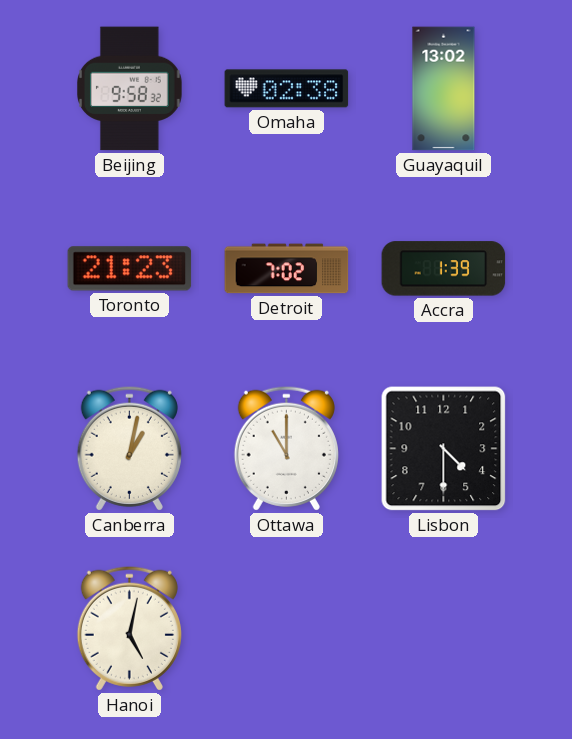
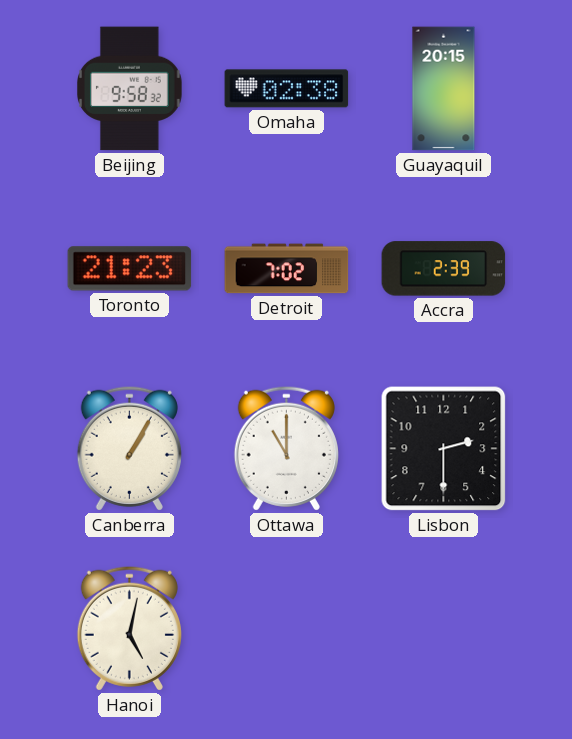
Guayaquil: 13:02 -> 20:15
Accra: 1:39 -> 2:39
Canberra: 1:02 -> 1:05
Lisbon: 4:30 -> 2:30
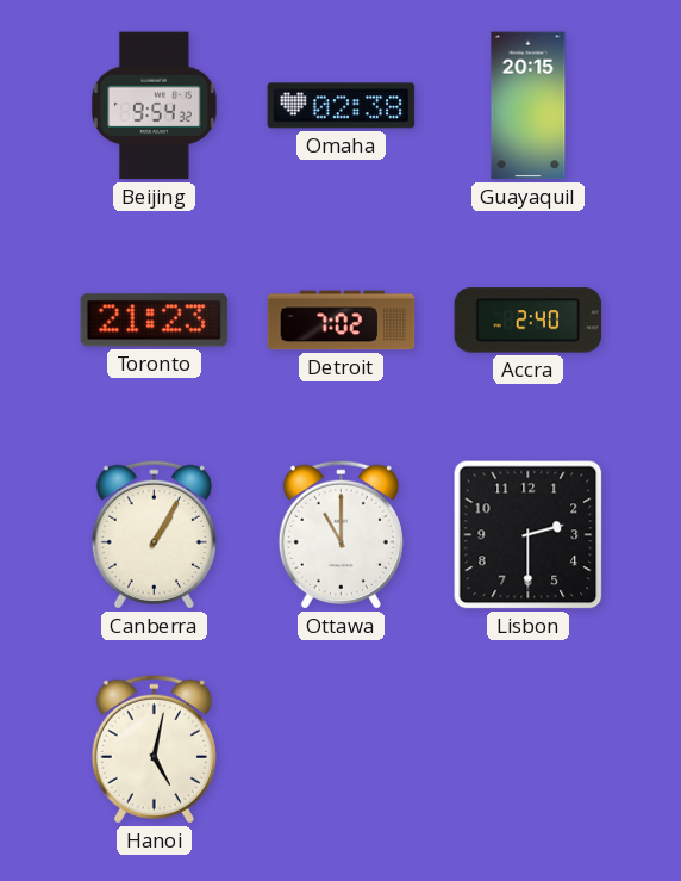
Beijing: 9:58 -> 9:54
Accra: 2:39 -> 2:40
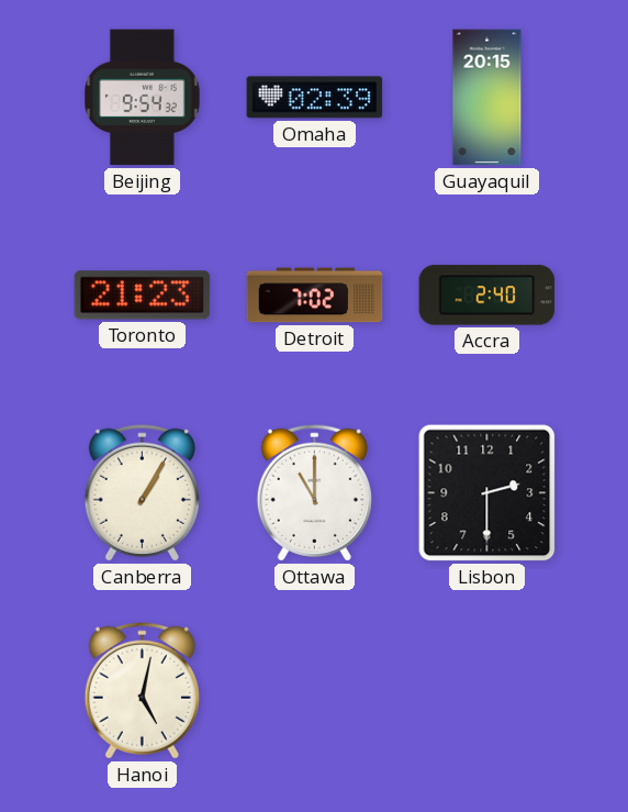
Omaha: 02:38 -> 02:39
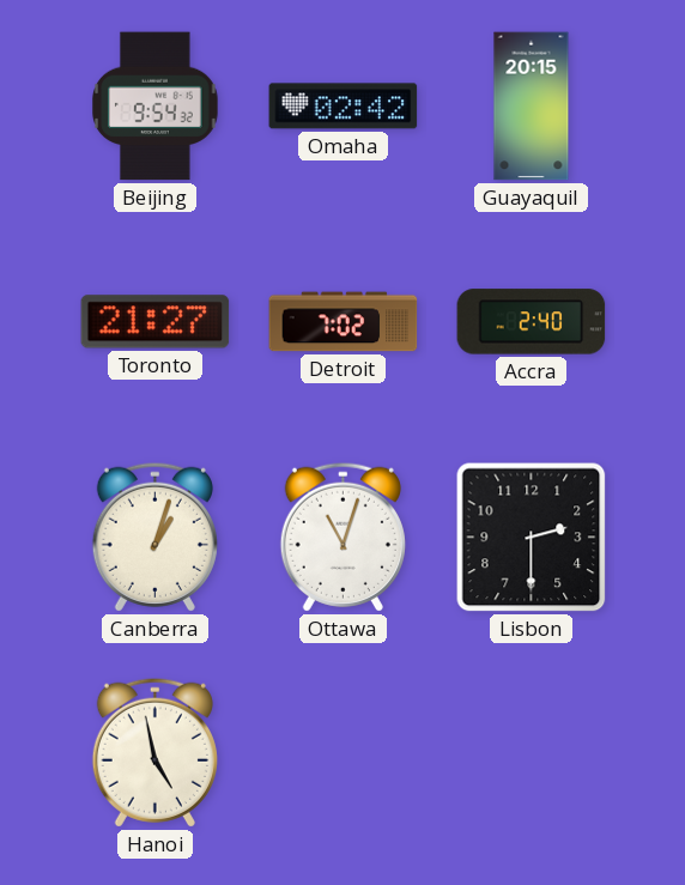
Omaha: 02:39 -> 02:42
Toronto: 21:23 -> 21:27
Canberra: 1:05 -> 1:03
Ottawa: 11:00 -> 11:03
Hanoi: 5:02 -> 4:58
